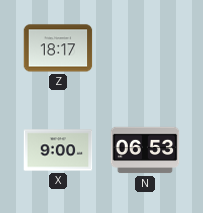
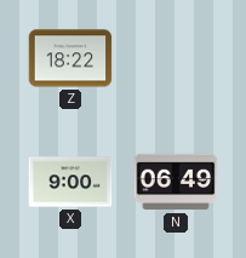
Z: 18:17 -> 18:22
N: 06:53 -> 06:49
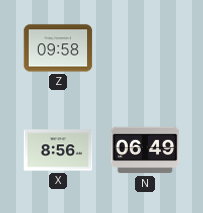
Z: 18:22 -> 09:58
X: 9:00 -> 8:56
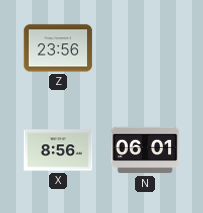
Z: 09:58 -> 23:56
N: 06:49 -> 06:01
